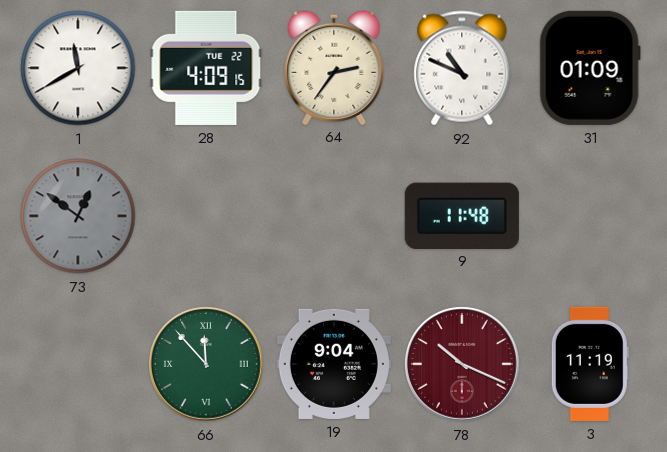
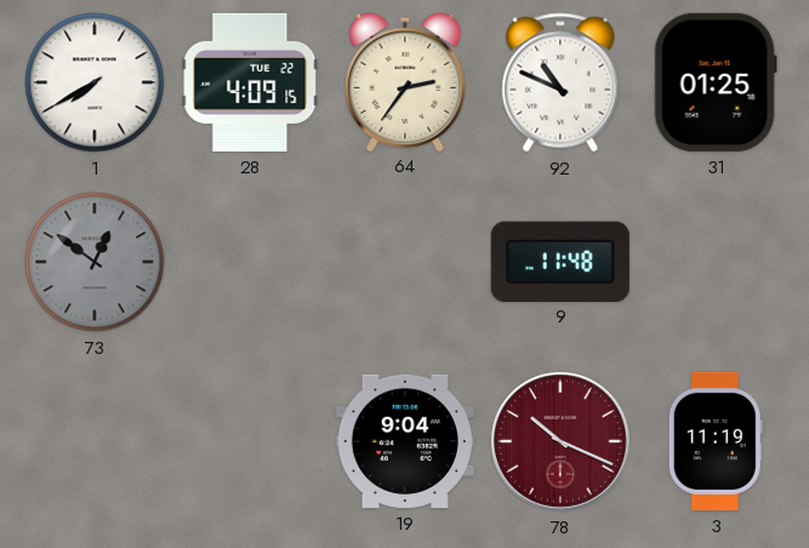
1: 11:40 -> 7:40
31: 01:09 -> 01:25
66: 11:53 -> none
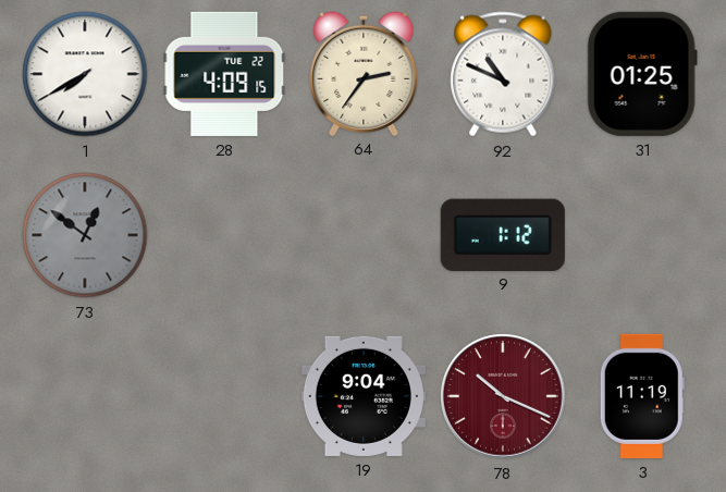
9: 11:48 -> 1:12
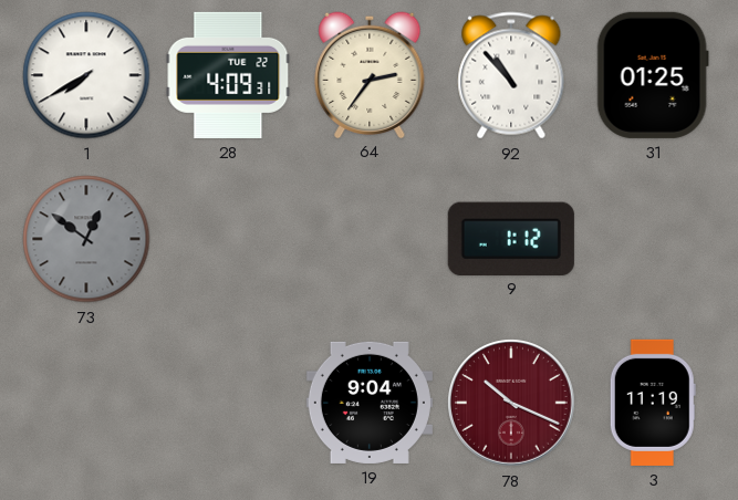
28: 4:09:15 -> 4:09:31
92: 10:49 -> 10:53
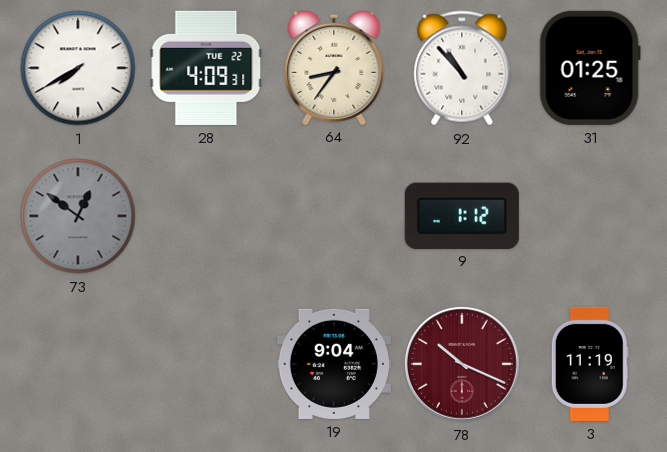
64: 2:36 -> 8:36
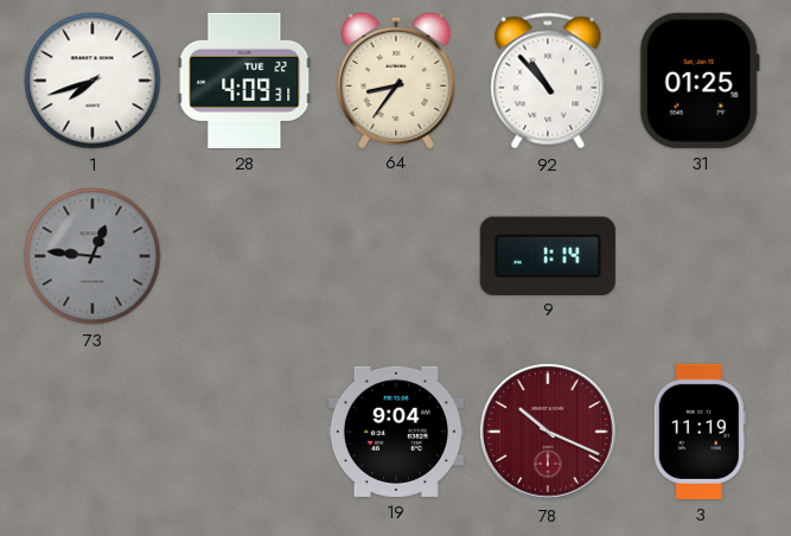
1: 7:40 -> 7:42
73: 12:51 -> 12:46
9: 1:12 -> 1:14
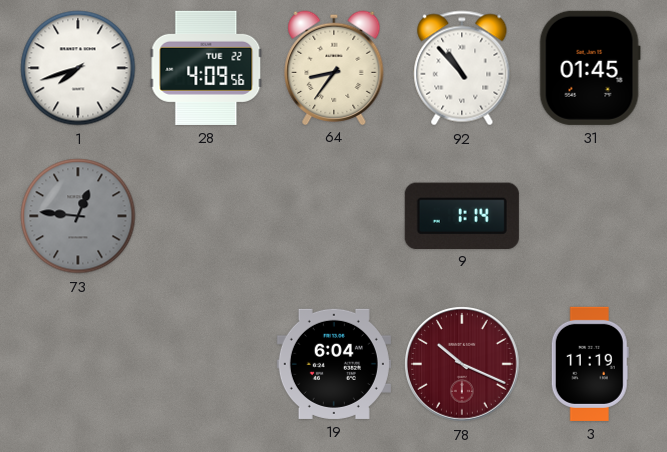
28: 4:09:31 -> 4:09:56
31: 01:25 -> 01:45
19: 9:04 -> 6:04
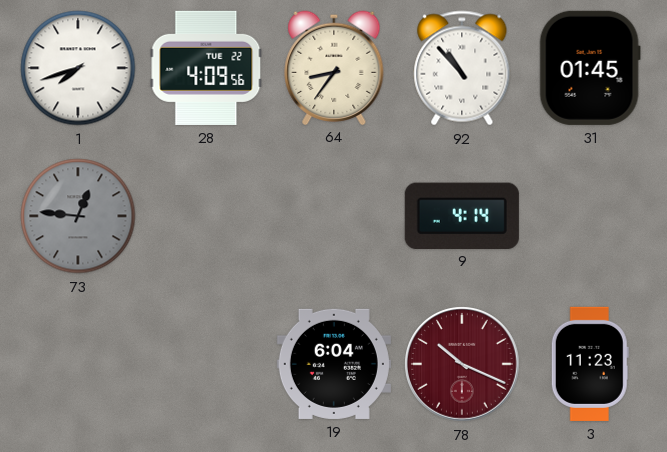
9: 1:14 -> 4:14
3: 11:19 -> 11:23
